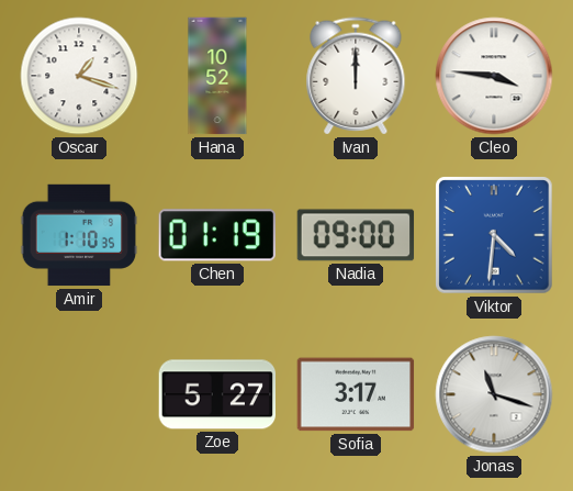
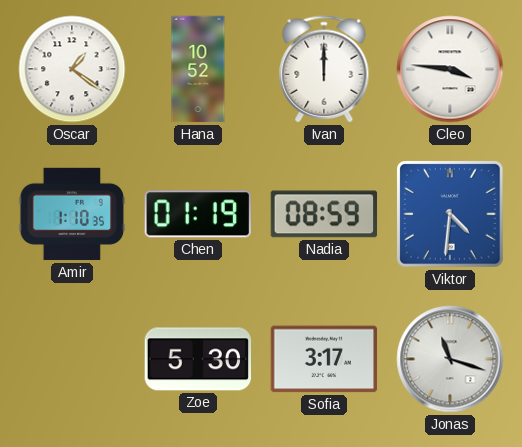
Oscar: 1:18 -> 1:21
Nadia: 09:00 -> 08:59
Zoe: 5:27 -> 5:30
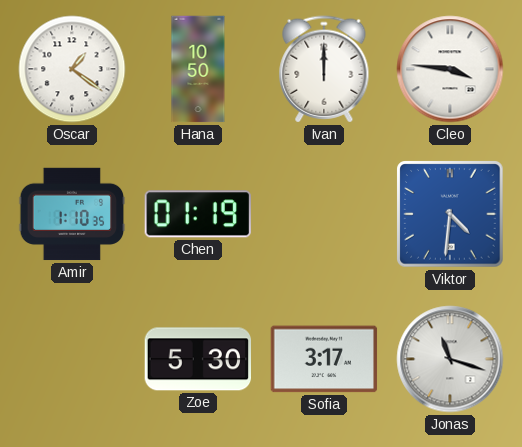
Hana: 10:52 -> 10:50
Nadia: 08:59 -> none
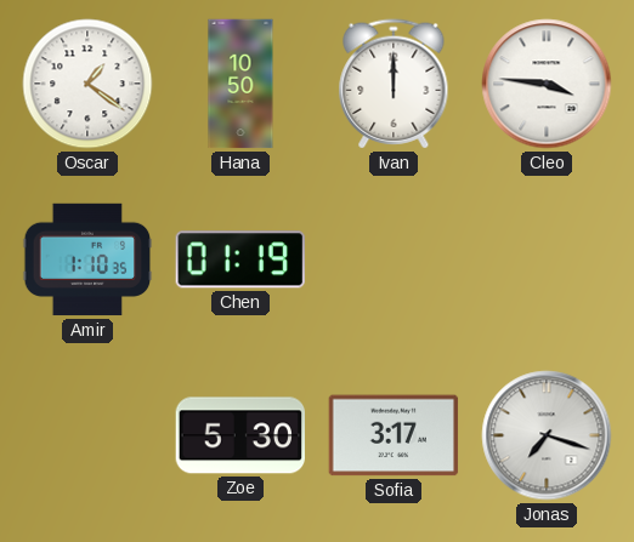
Viktor: 4:31 -> none
Jonas: 11:18 -> 7:18
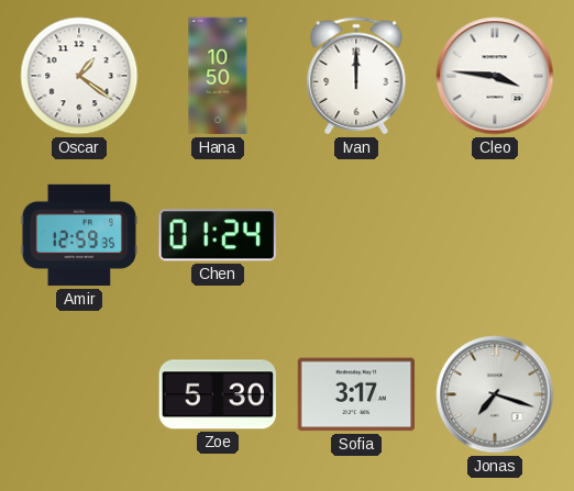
Amir: 1:10 -> 12:59
Chen: 01:19 -> 01:24
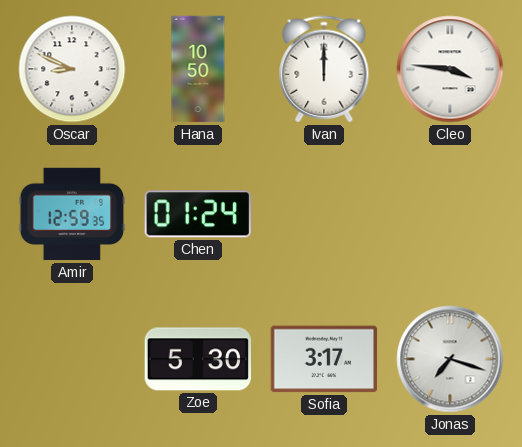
Oscar: 1:21 -> 8:49
